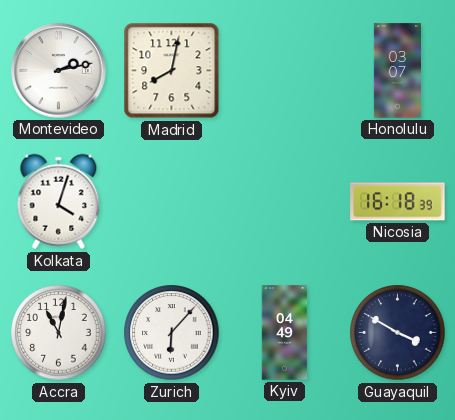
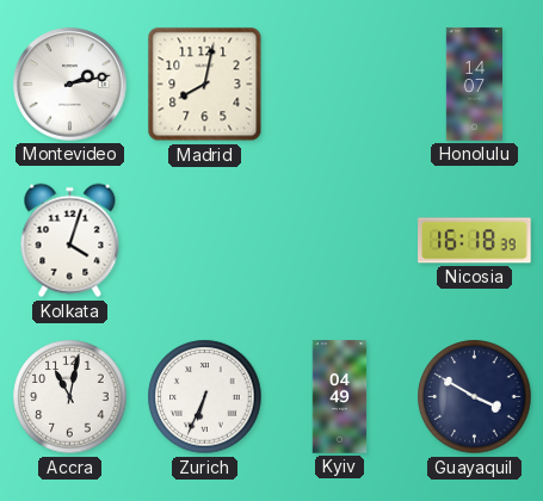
Honolulu: 03:07 -> 14:07
Zurich: 6:07 -> 6:34
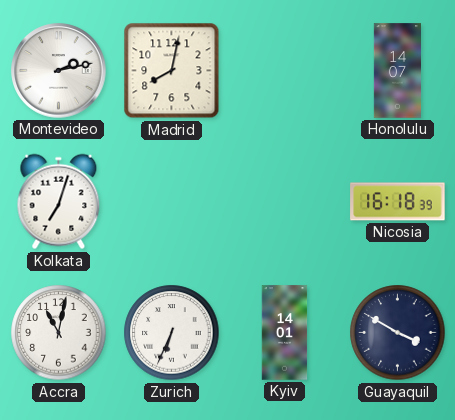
Kolkata: 4:03 -> 7:03
Kyiv: 04:49 -> 14:01
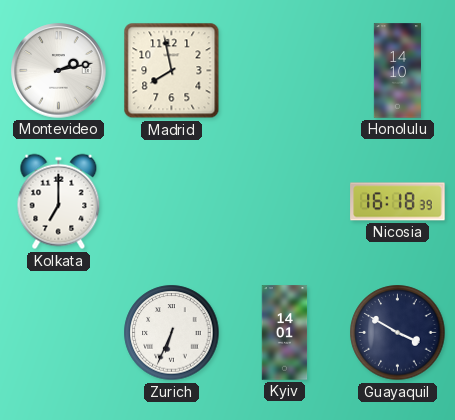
Madrid: 8:02 -> 7:58
Honolulu: 14:07 -> 14:10
Kolkata: 7:03 -> 7:00
Accra: 11:02 -> none
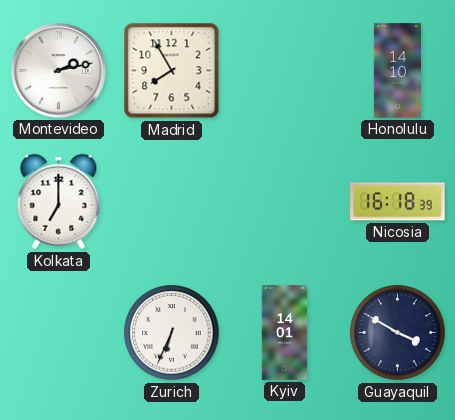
Madrid: 7:58 -> 7:55
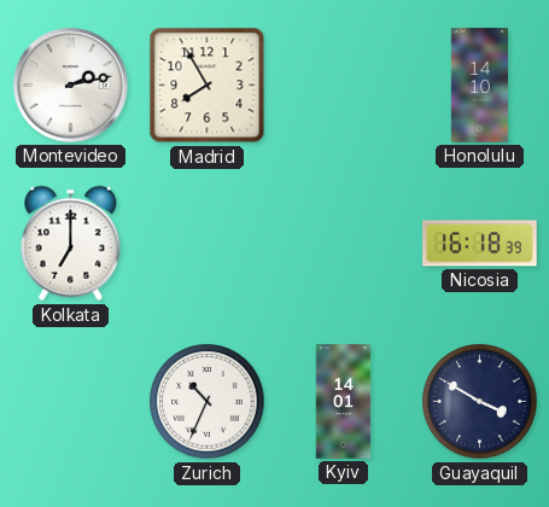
Zurich: 6:34 -> 10:34
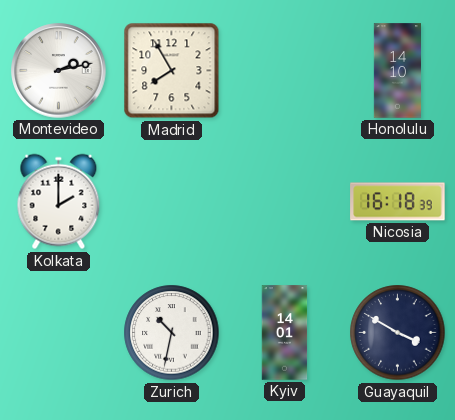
Kolkata: 7:00 -> 2:00
Zurich: 10:34 -> 10:32
